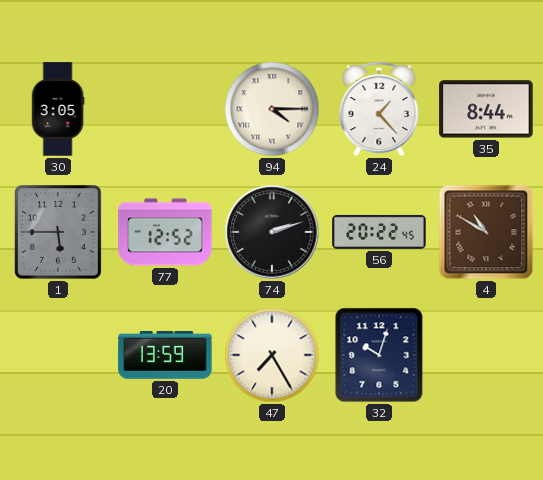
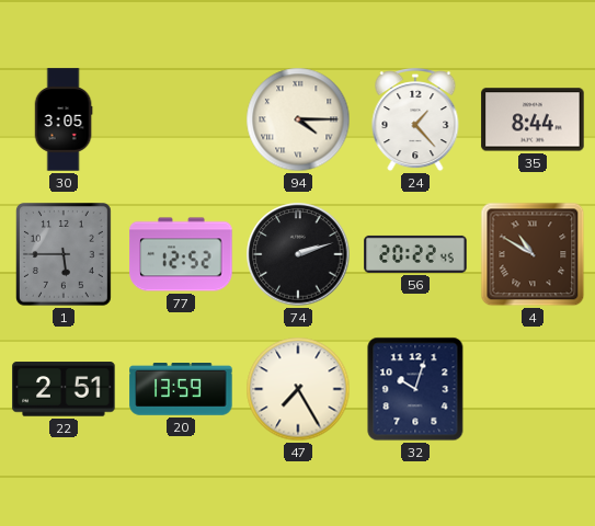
22: none -> 2:51
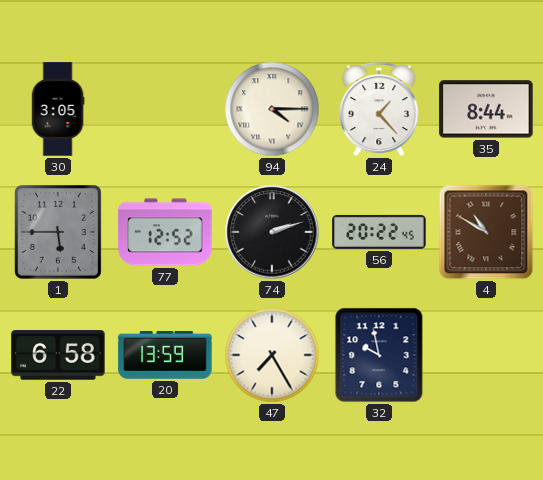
22: 2:51 -> 6:58
32: 10:03 -> 9:58
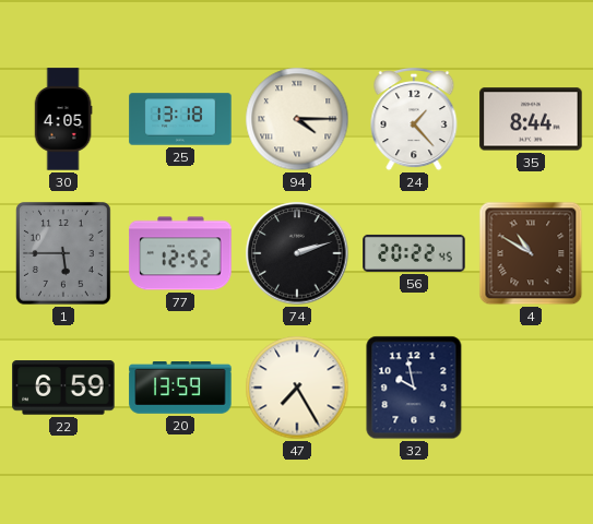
30: 3:05 -> 4:05
25: none -> 13:18
22: 6:58 -> 6:59
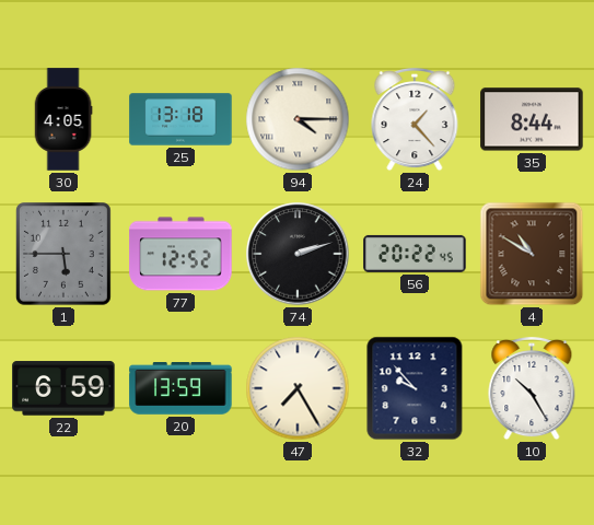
32: 9:58 -> 9:53
10: none -> 10:25
